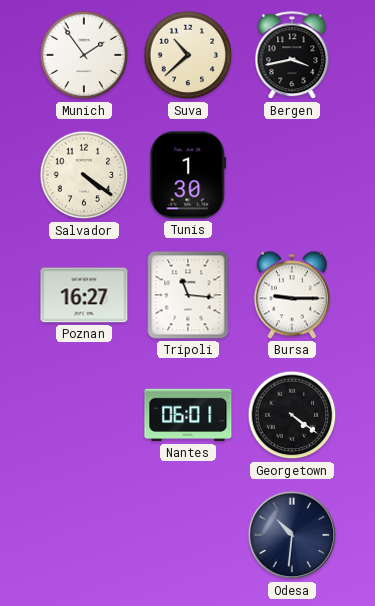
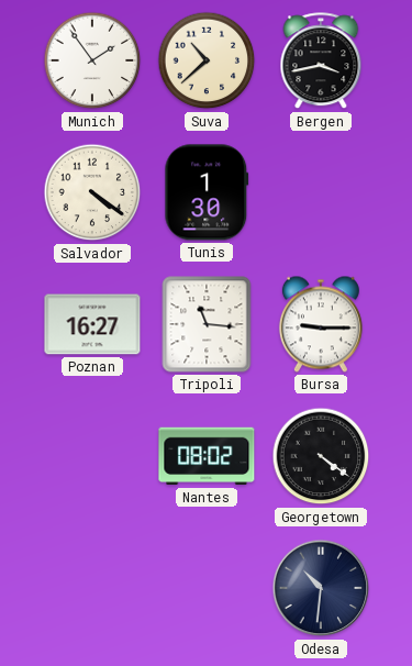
Nantes: 06:01 -> 08:02
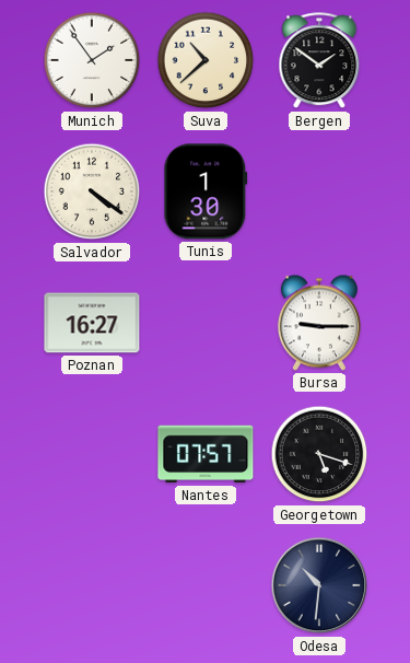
Bergen: 3:43 -> 1:51
Tripoli: 11:16 -> none
Nantes: 08:02 -> 07:57
Georgetown: 4:21 -> 5:18
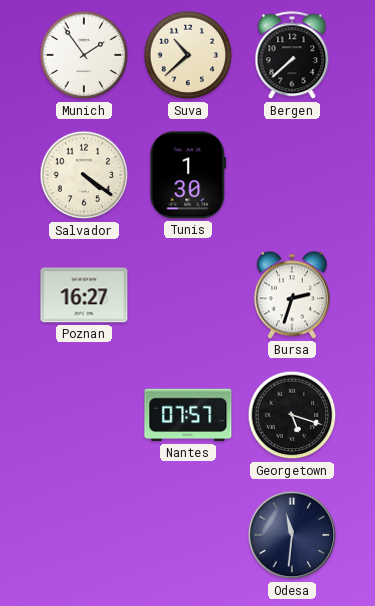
Bergen: 1:51 -> 7:38
Bursa: 9:15 -> 2:33
Odesa: 10:31 -> 11:31
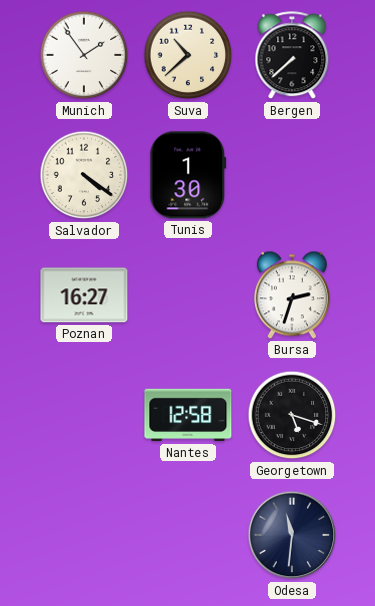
Nantes: 07:57 -> 12:58
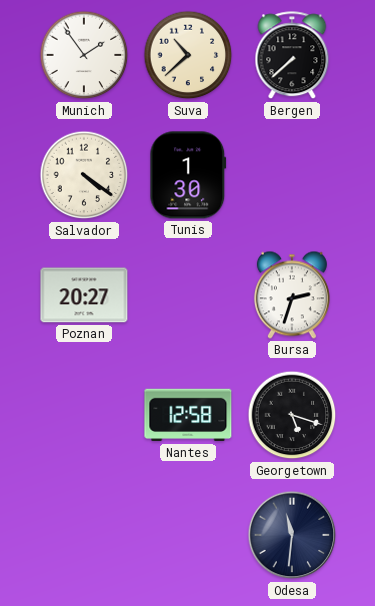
Poznan: 16:27 -> 20:27
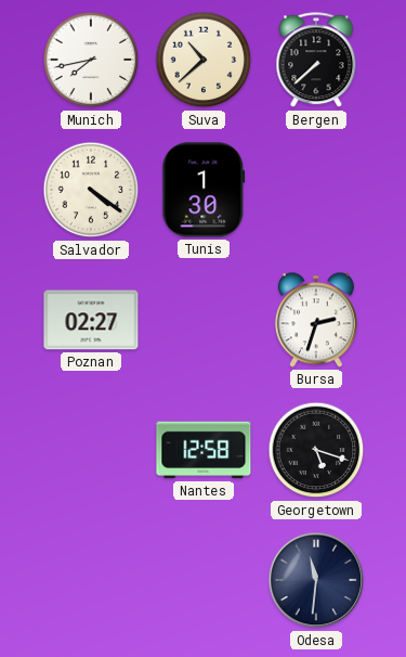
Munich: 1:54 -> 7:43
Poznan: 20:27 -> 02:27
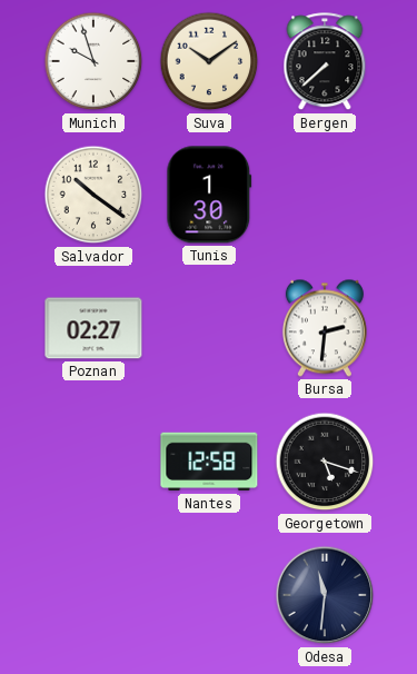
Munich: 7:43 -> 9:57
Suva: 10:38 -> 10:09
Salvador: 4:21 -> 10:21
Bursa: 2:33 -> 2:31
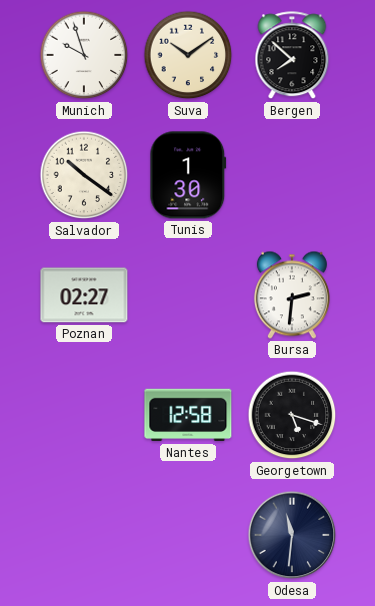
Bergen: 7:38 -> 7:52
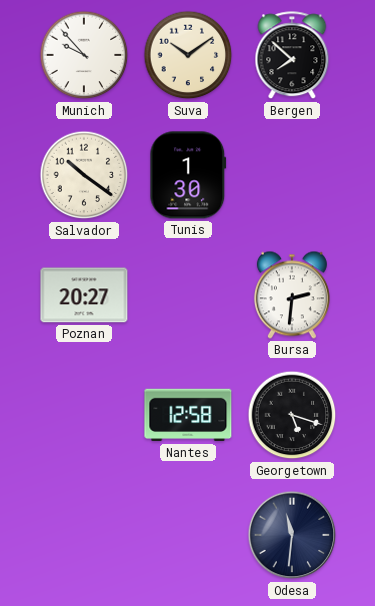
Munich: 9:57 -> 9:53
Poznan: 02:27 -> 20:27
